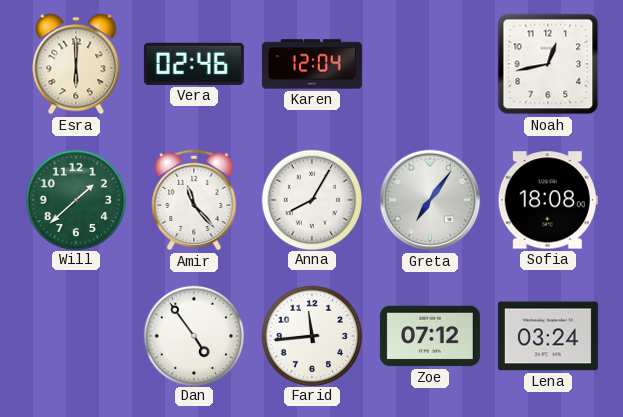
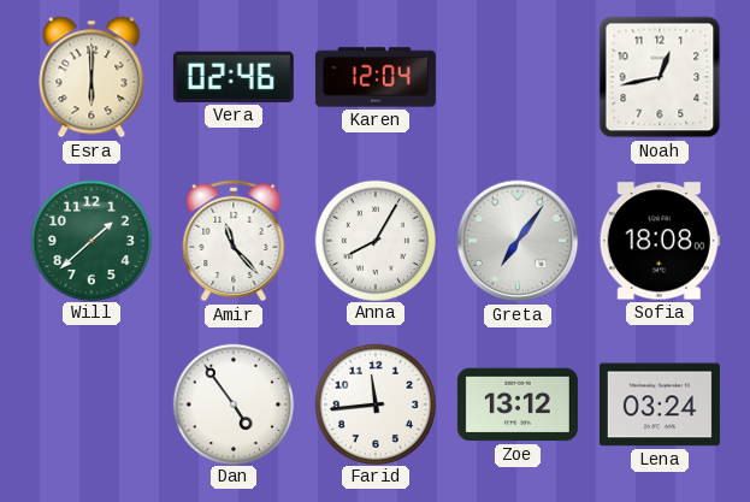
Zoe: 07:12 -> 13:12
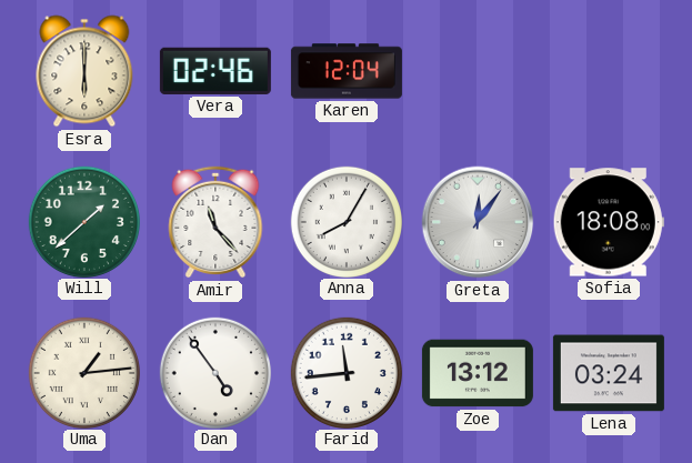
Noah: 12:43 -> none
Greta: 7:06 -> 12:06
Uma: none -> 1:14
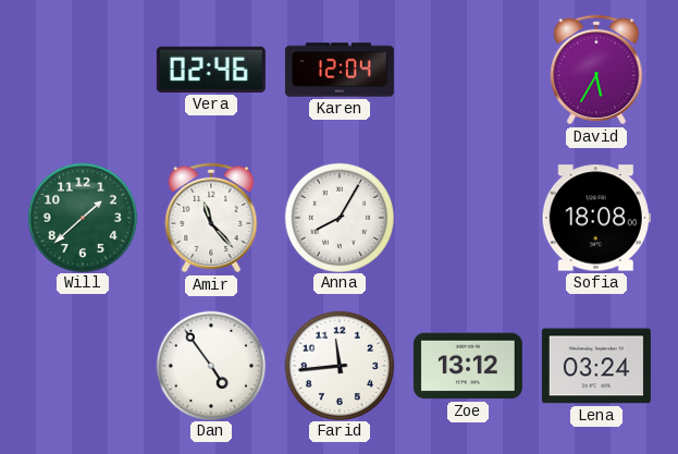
Esra: 6:00 -> none
David: none -> 5:35
Greta: 12:06 -> none
Uma: 1:14 -> none
